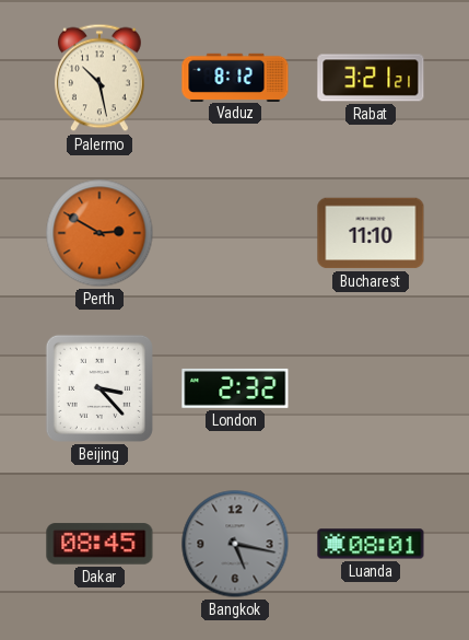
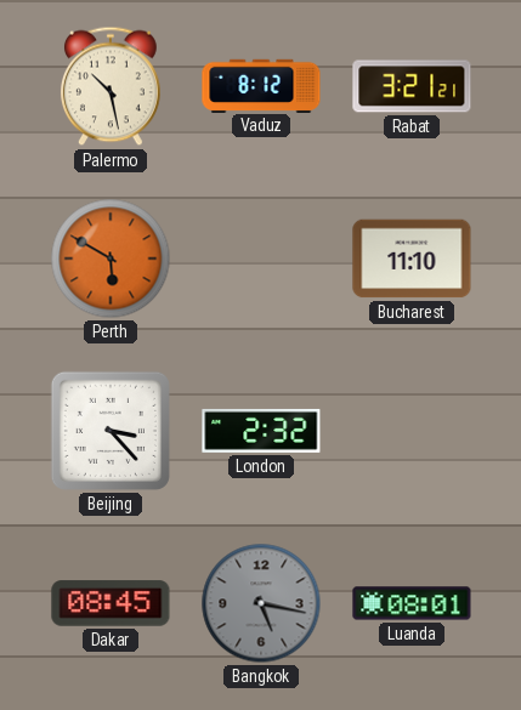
Perth: 2:50 -> 5:50
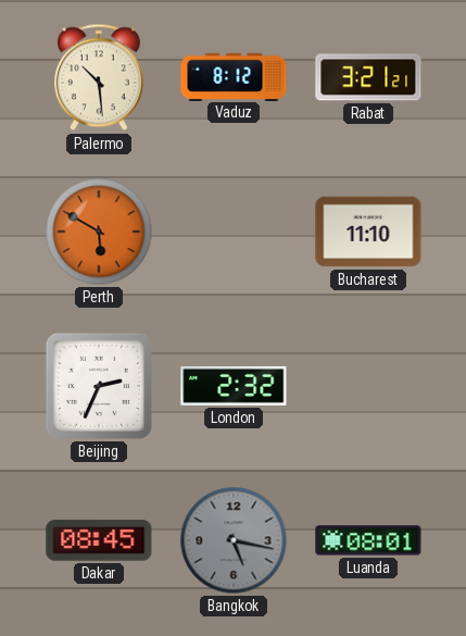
Palermo: 10:28 -> 10:29
Beijing: 3:23 -> 2:34
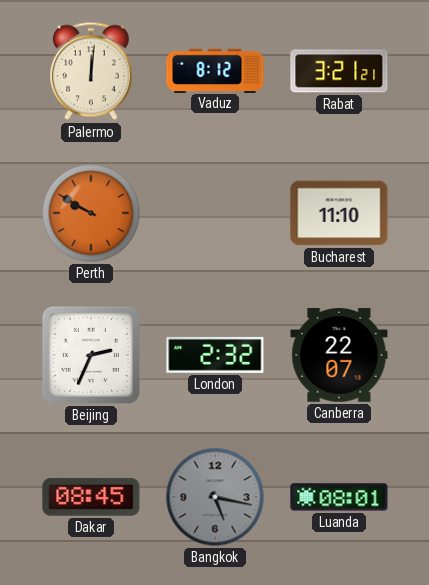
Palermo: 10:29 -> 12:01
Perth: 5:50 -> 9:50
Canberra: none -> 22:07
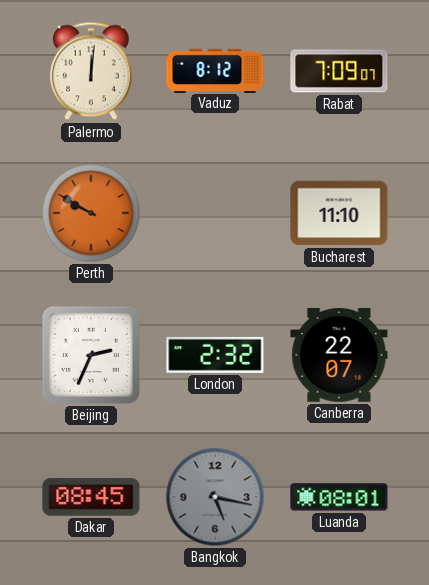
Rabat: 3:21 -> 7:09
